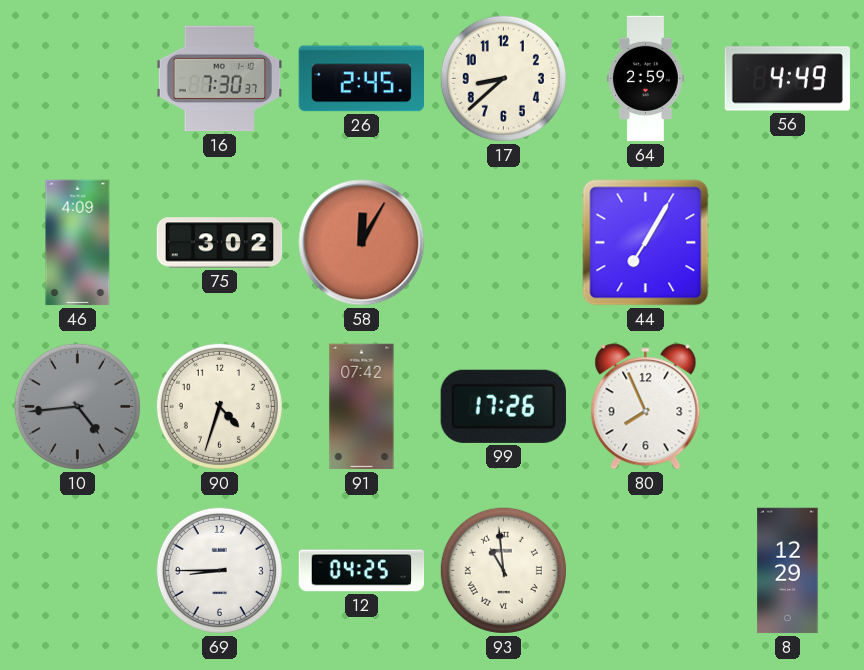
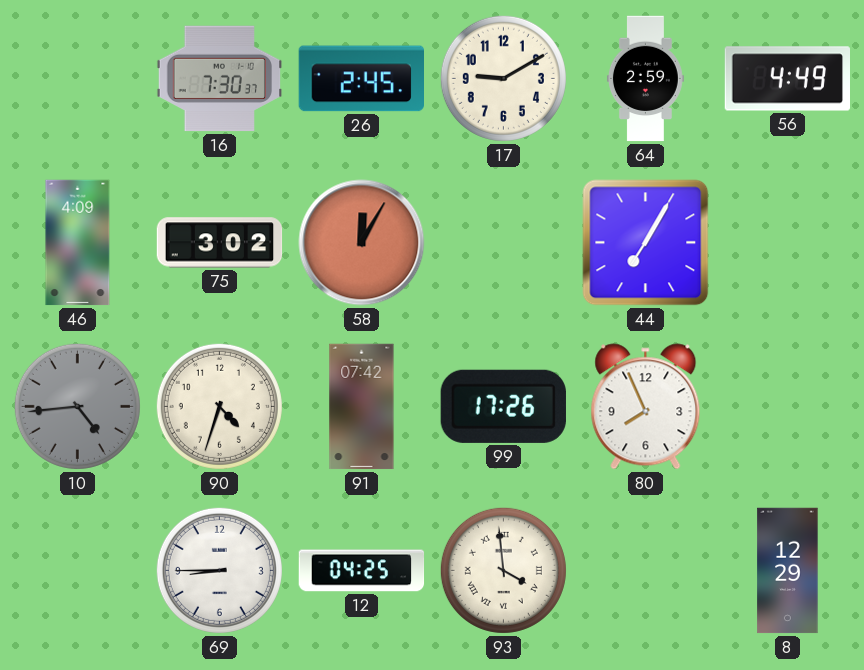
17: 8:38 -> 9:10
93: 10:59 -> 3:59
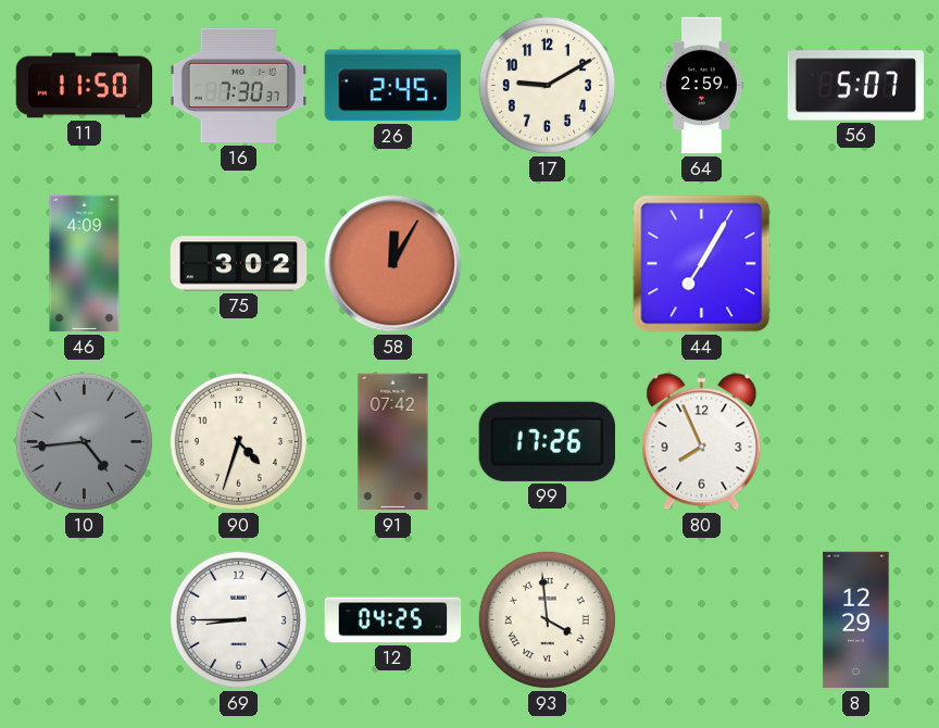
11: none -> 11:50
56: 4:49 -> 5:07
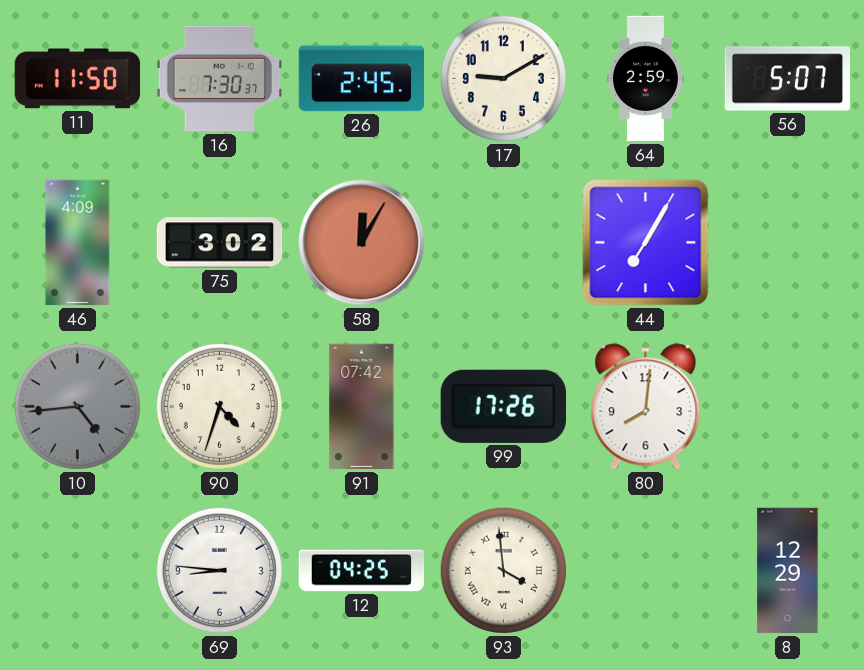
80: 7:56 -> 8:01
69: 8:45 -> 8:46
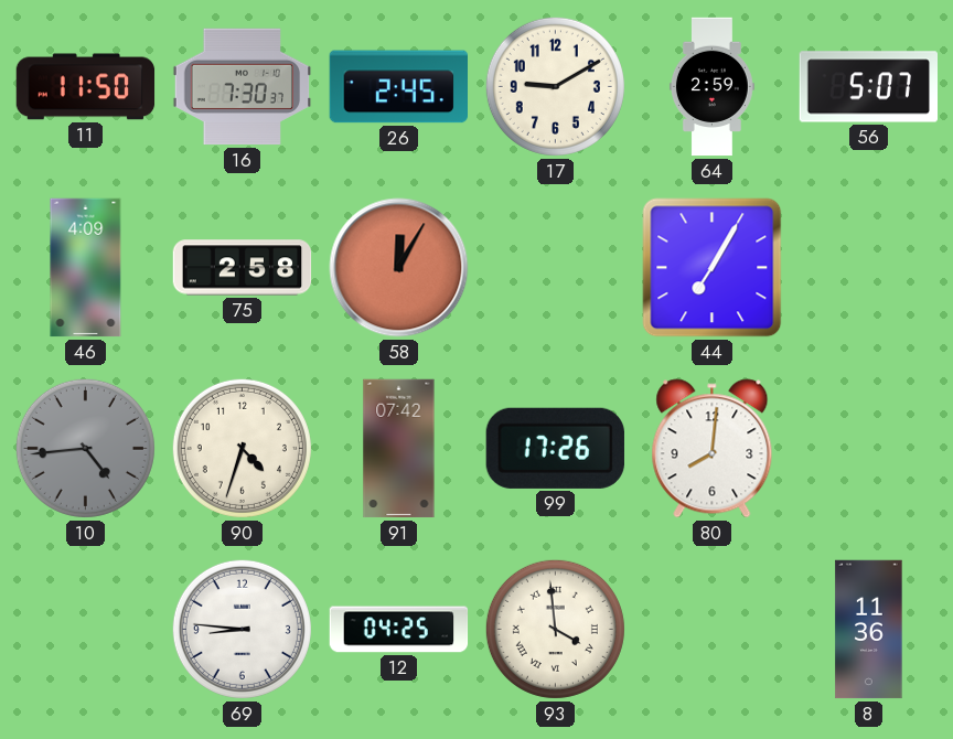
75: 3:02 -> 2:58
8: 12:29 -> 11:36
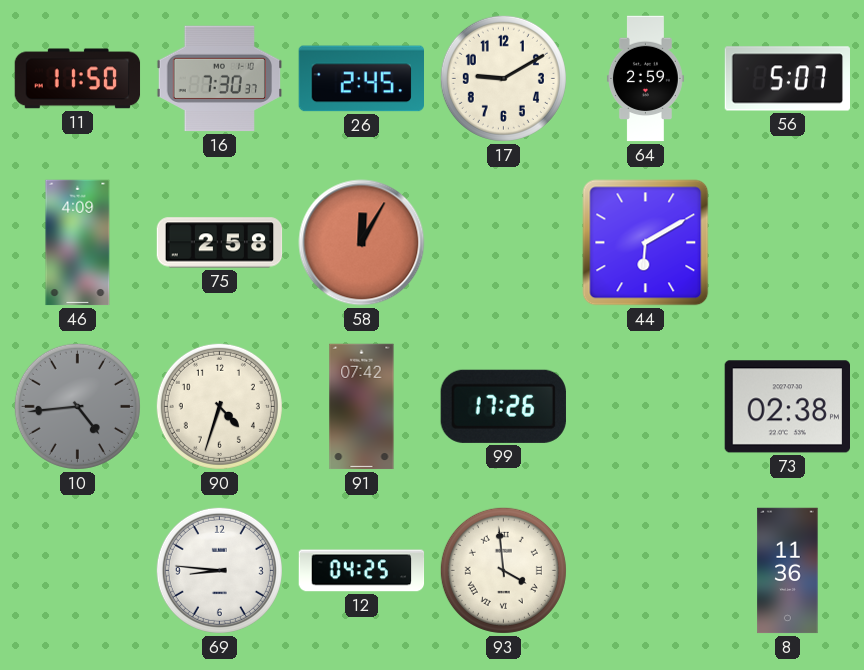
44: 7:05 -> 6:10
80: 8:01 -> none
73: none -> 02:38
